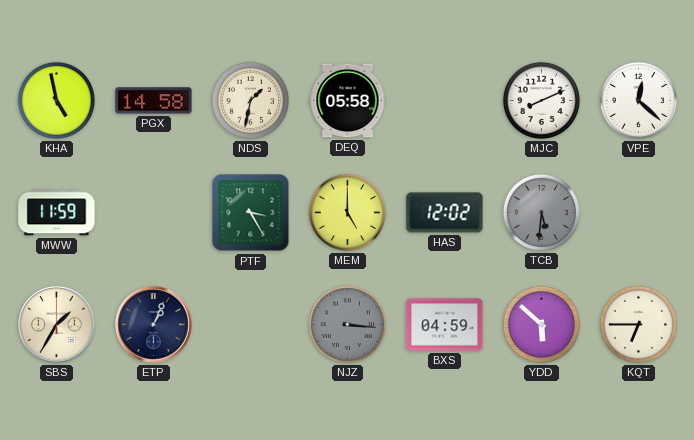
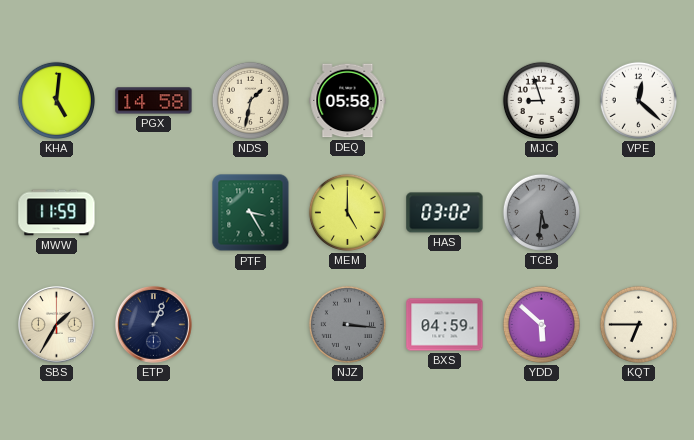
KHA: 4:58 -> 5:01
MJC: 8:11 -> 8:57
HAS: 12:02 -> 03:02
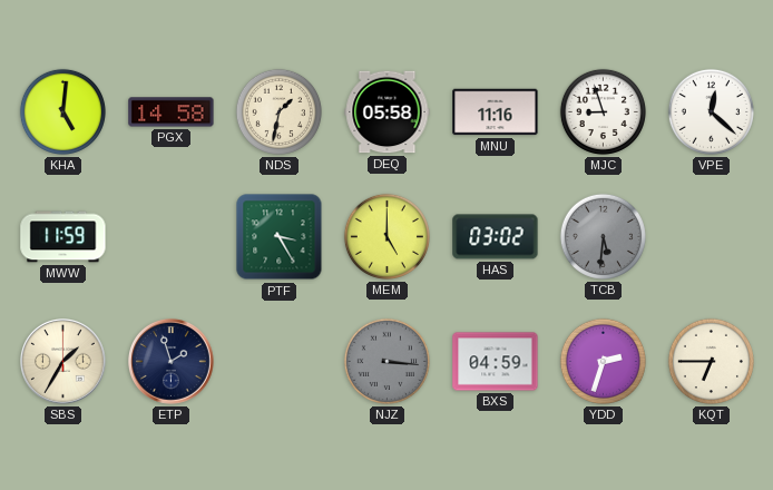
MNU: none -> 11:16
ETP: 1:04 -> 1:57
YDD: 5:52 -> 2:33
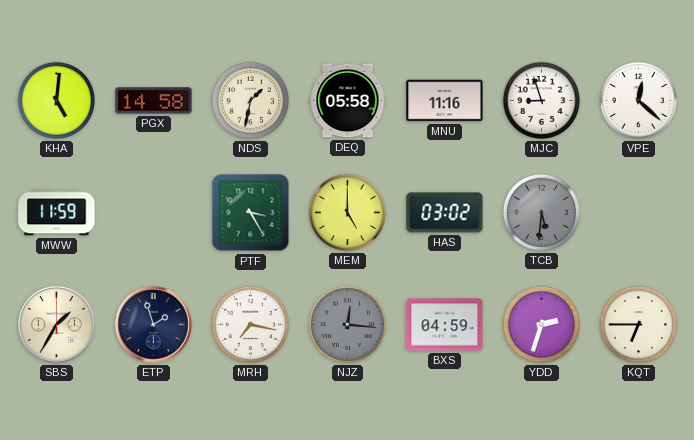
MRH: none -> 7:17
NJZ: 3:16 -> 12:16
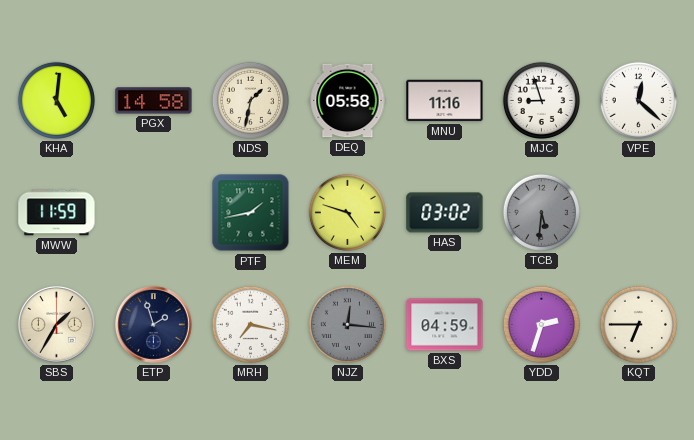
PTF: 3:25 -> 1:43
MEM: 5:00 -> 4:48
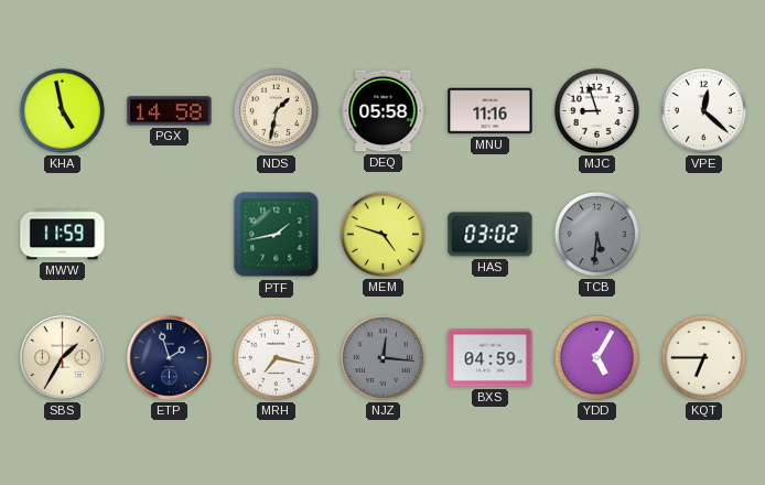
KHA: 5:01 -> 4:58
YDD: 2:33 -> 5:05
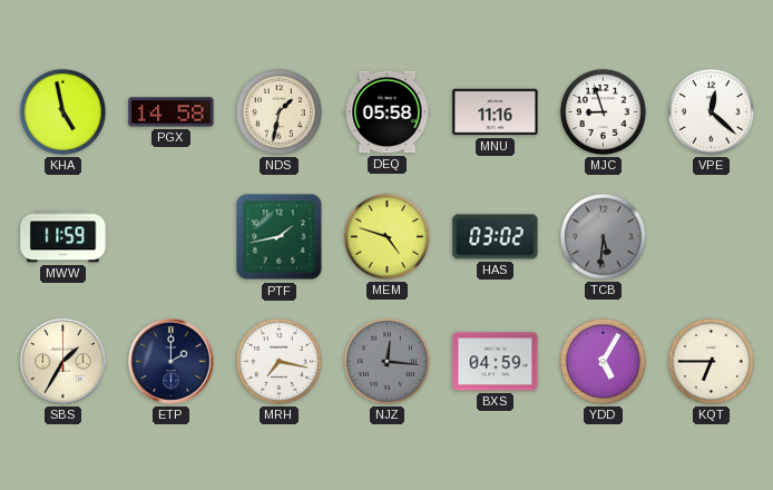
ETP: 1:57 -> 2:00
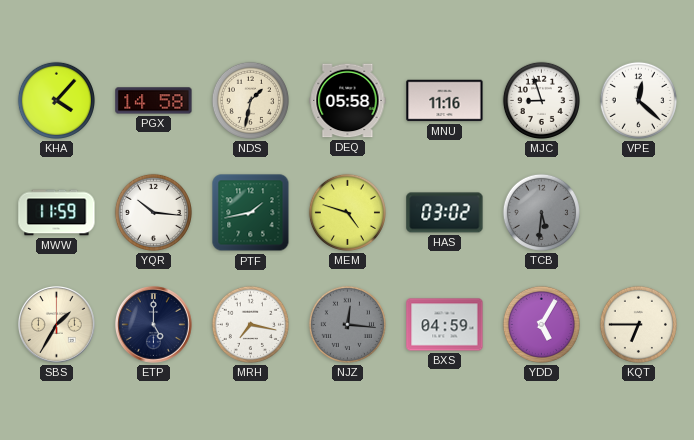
KHA: 4:58 -> 4:07
YQR: none -> 10:16
ETP: 2:00 -> 5:00
